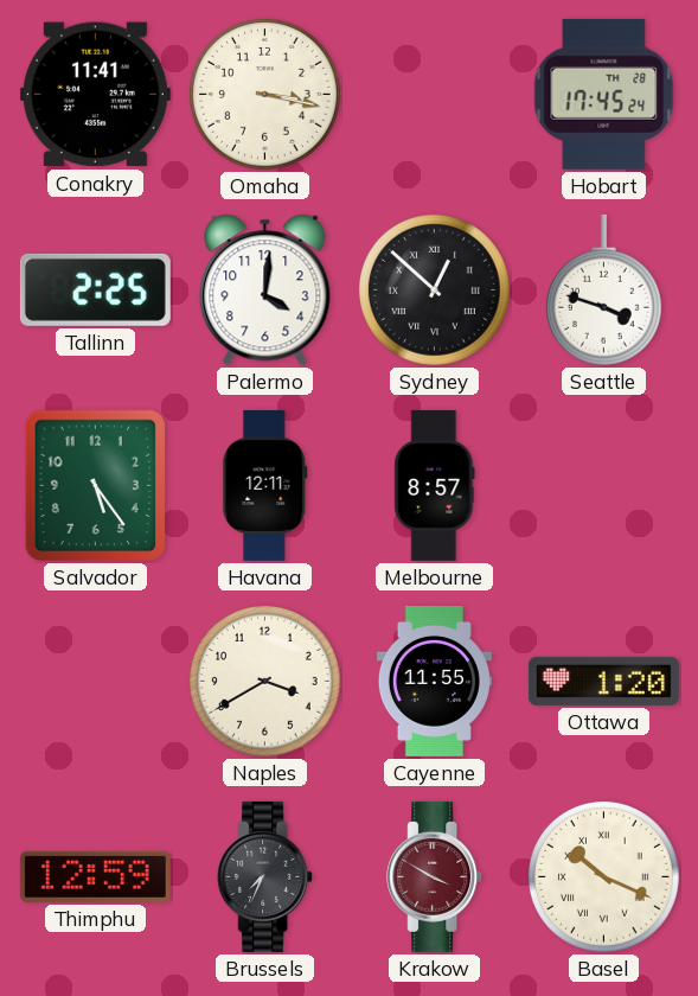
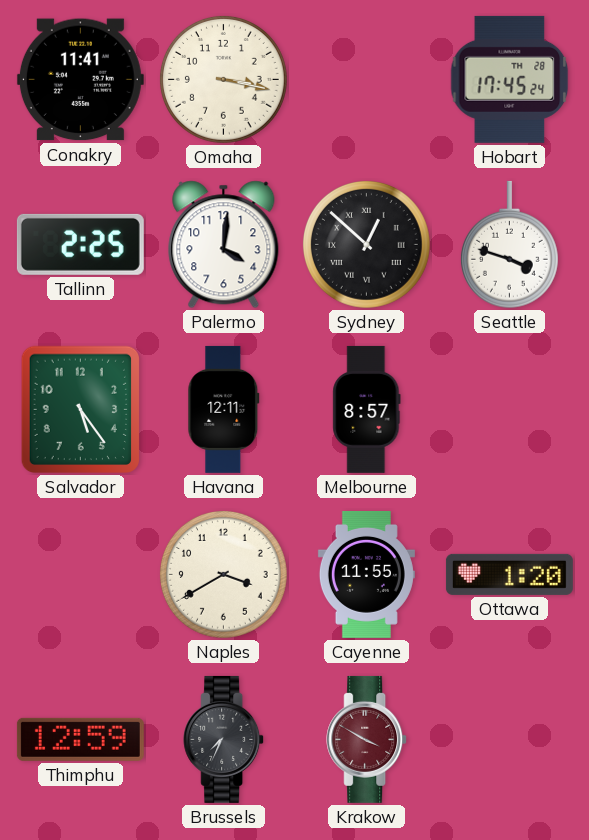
Basel: 10:19 -> none
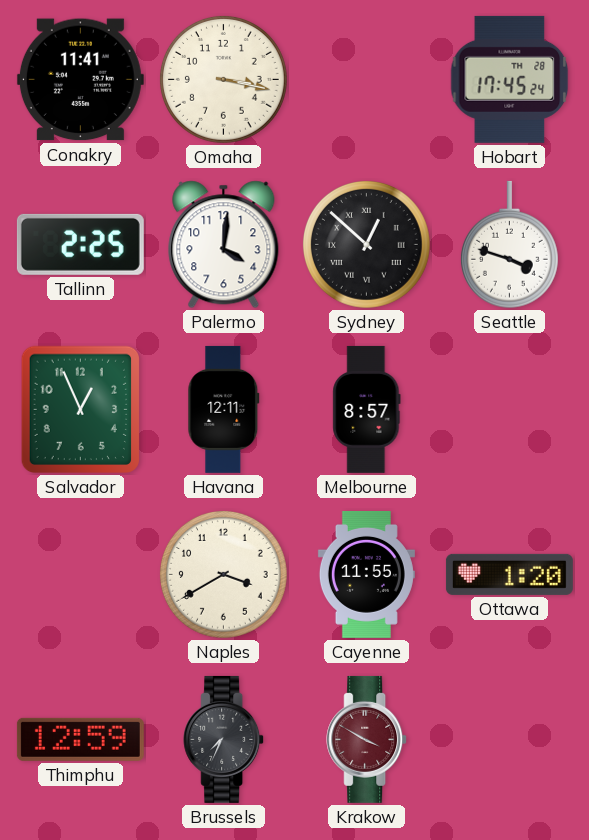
Salvador: 5:24 -> 12:56
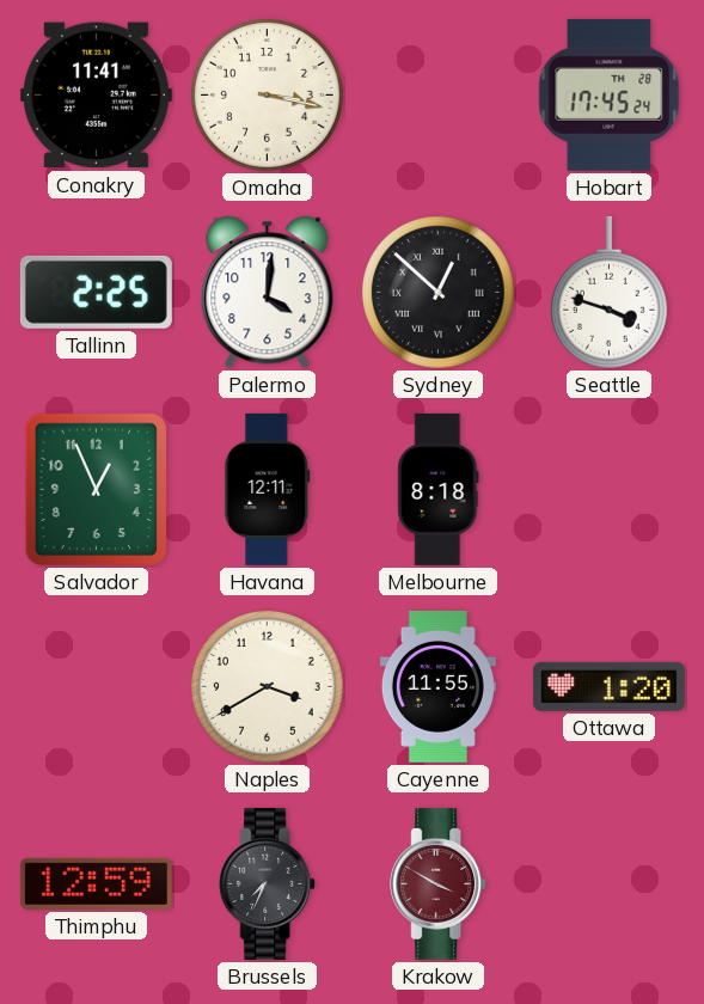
Melbourne: 8:57 -> 8:18
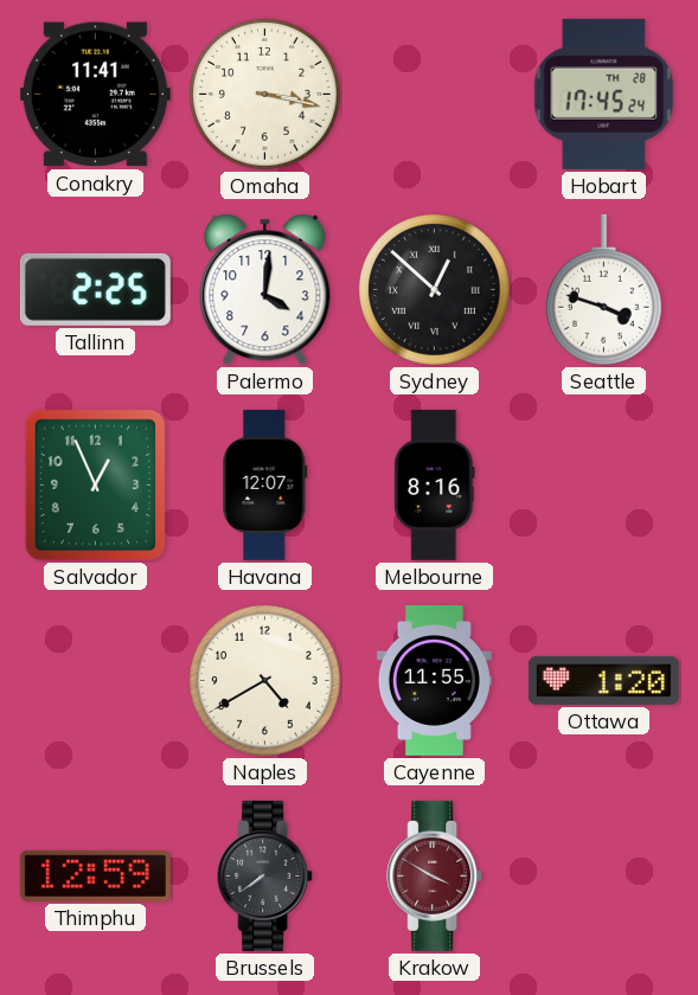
Havana: 12:11 -> 12:07
Melbourne: 8:18 -> 8:16
Naples: 3:40 -> 4:40
Brussels: 7:34 -> 7:39
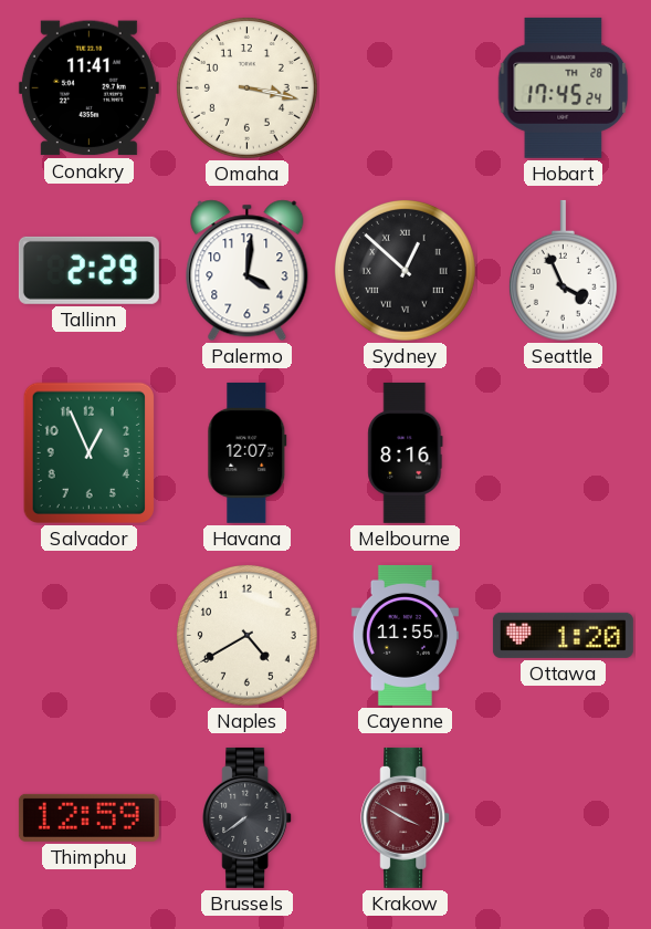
Tallinn: 2:25 -> 2:29
Seattle: 3:48 -> 3:56
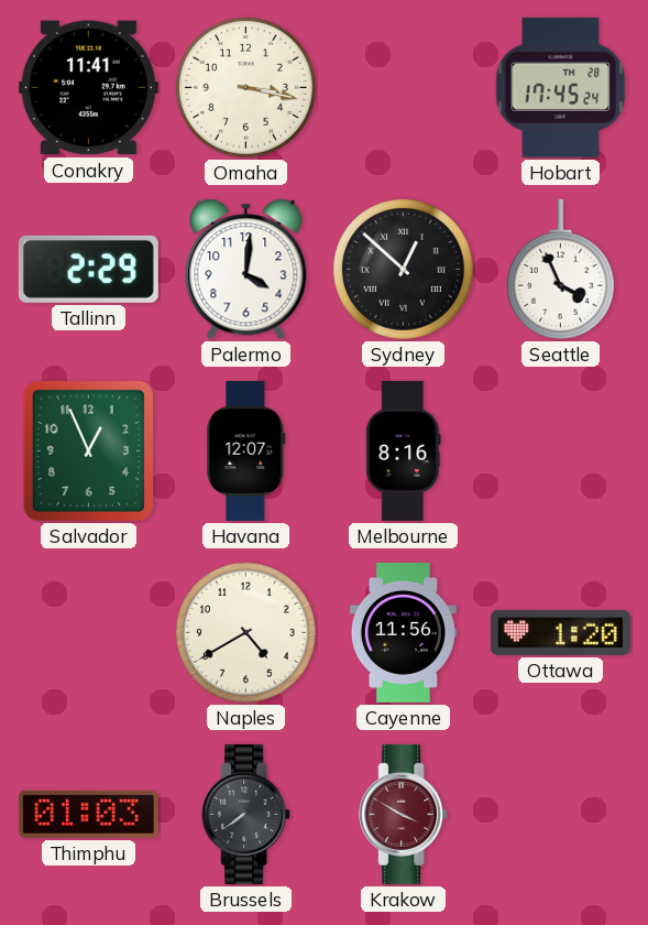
Cayenne: 11:55 -> 11:56
Thimphu: 12:59 -> 01:03
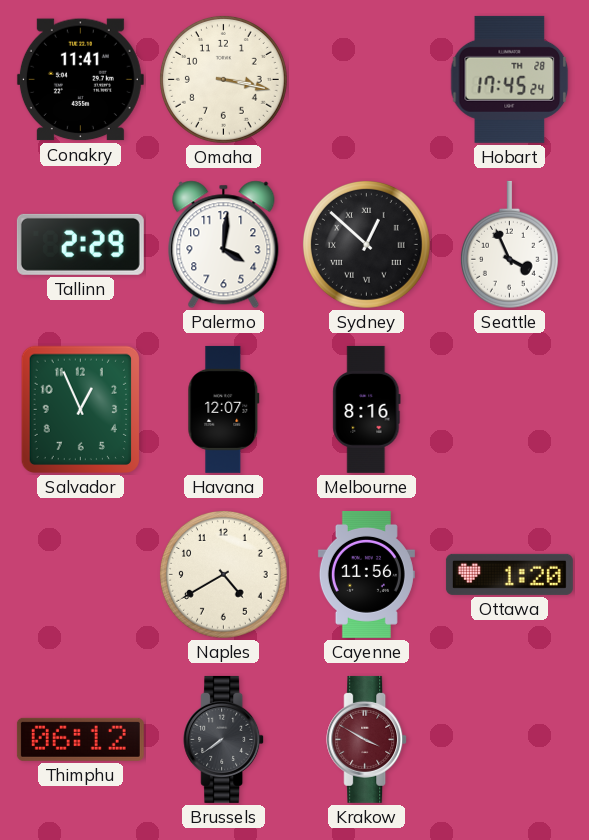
Thimphu: 01:03 -> 06:12
